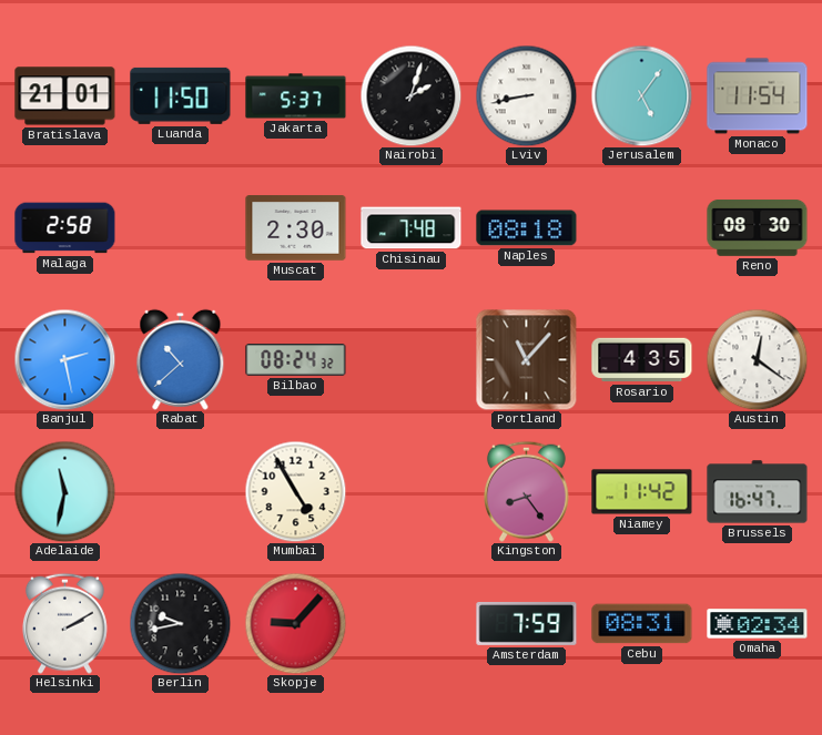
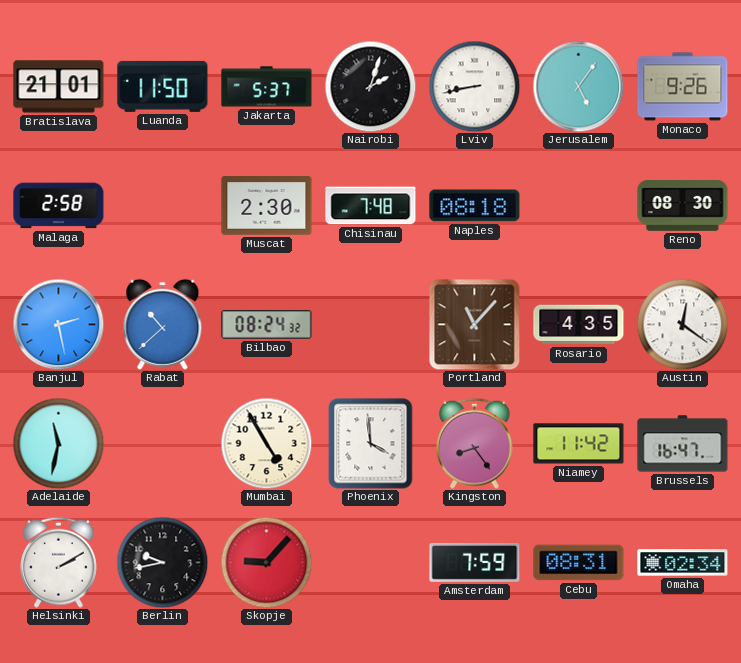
Monaco: 11:54 -> 9:26
Phoenix: none -> 3:59
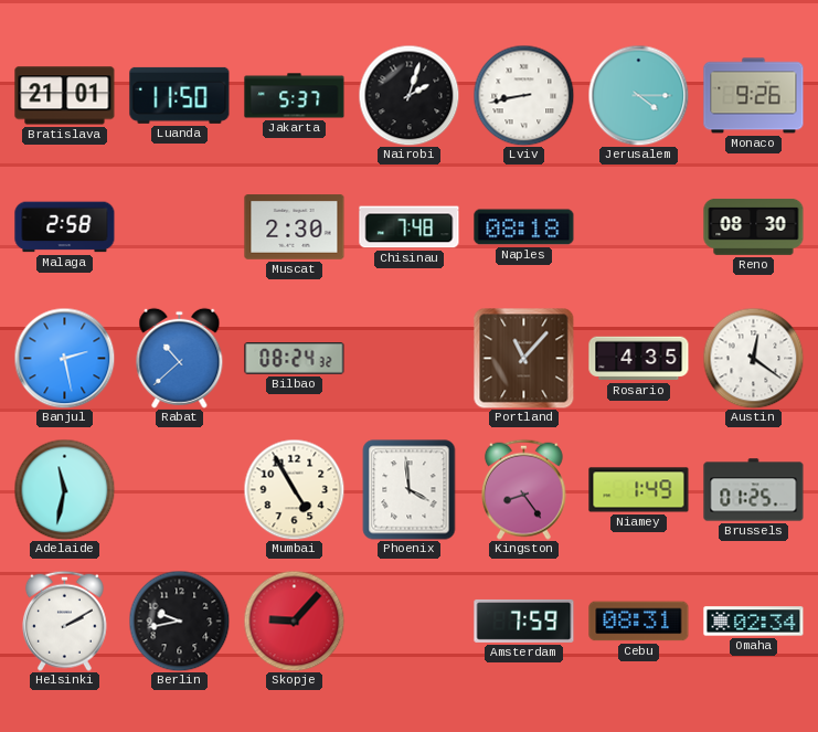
Jerusalem: 5:06 -> 4:15
Niamey: 11:42 -> 1:49
Brussels: 16:47 -> 01:25
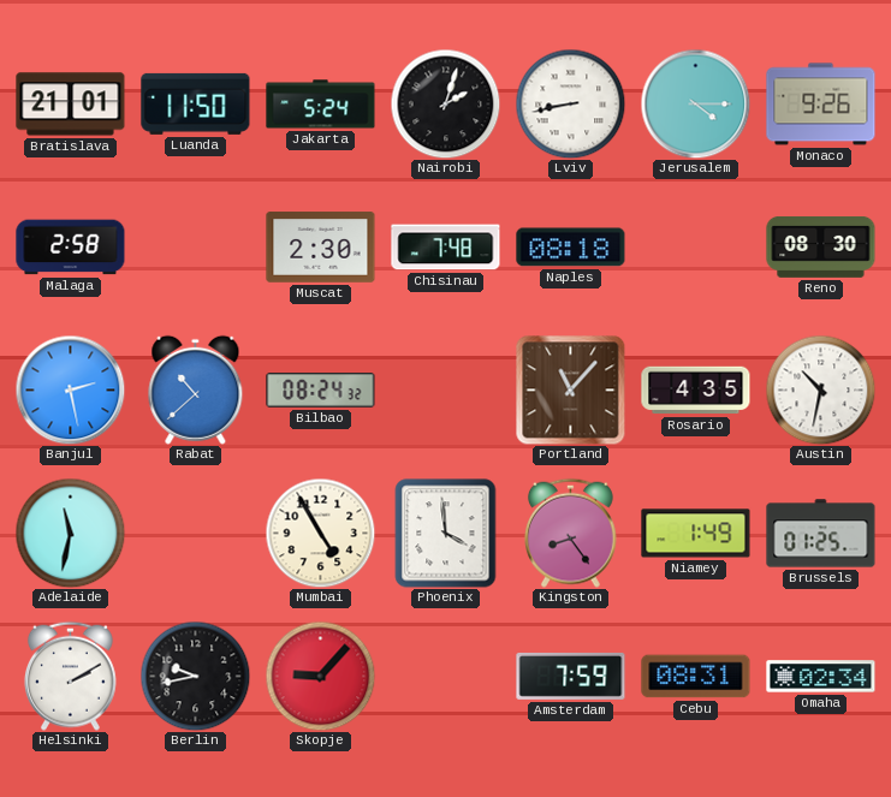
Jakarta: 5:37 -> 5:24
Austin: 12:21 -> 10:32
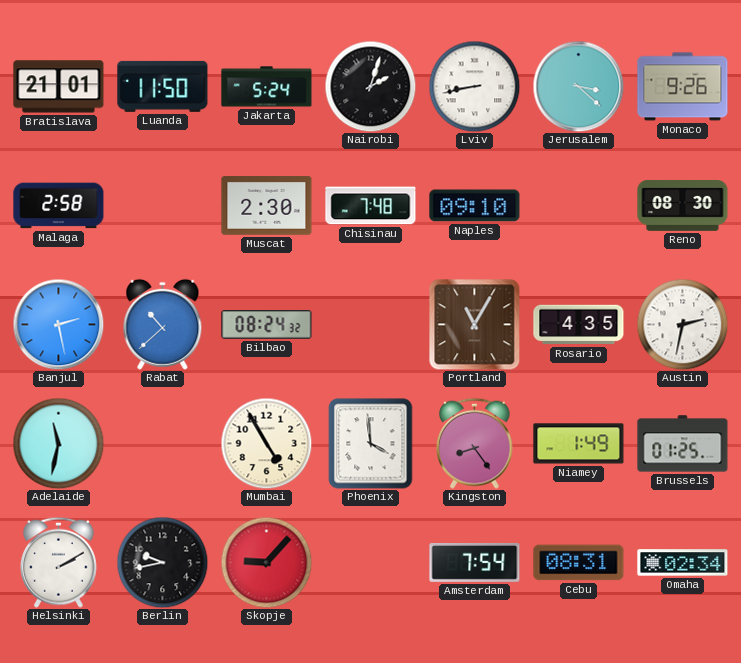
Jerusalem: 4:15 -> 3:22
Naples: 08:18 -> 09:10
Portland: 11:07 -> 11:05
Austin: 10:32 -> 2:32
Amsterdam: 7:59 -> 7:54
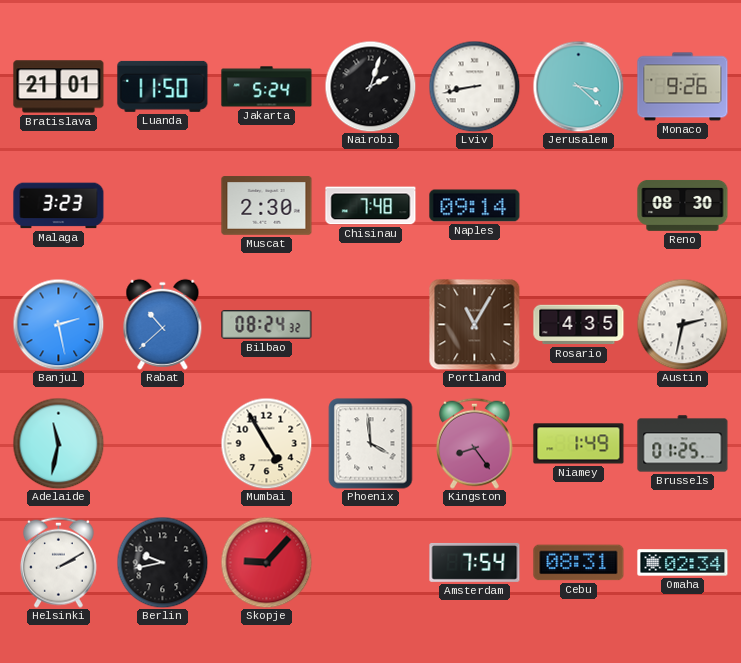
Malaga: 2:58 -> 3:23
Naples: 09:10 -> 09:14
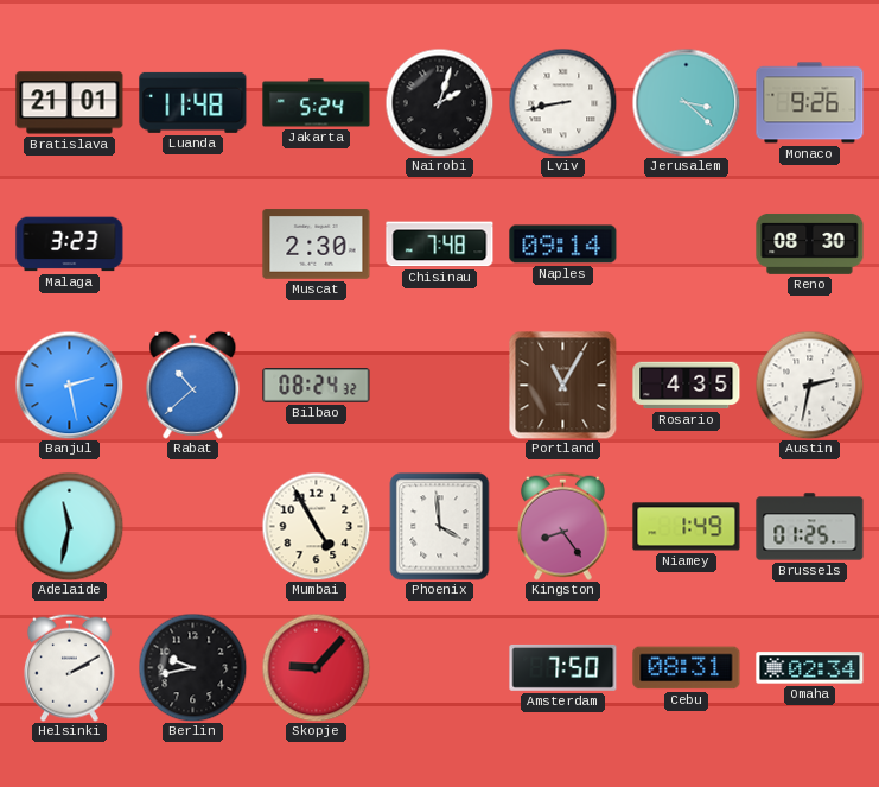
Luanda: 11:50 -> 11:48
Amsterdam: 7:54 -> 7:50
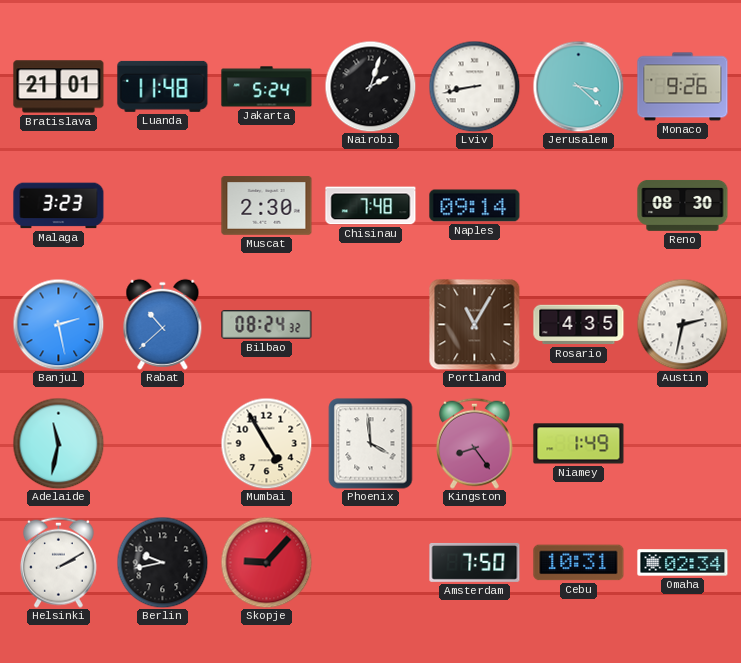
Brussels: 01:25 -> none
Cebu: 08:31 -> 10:31
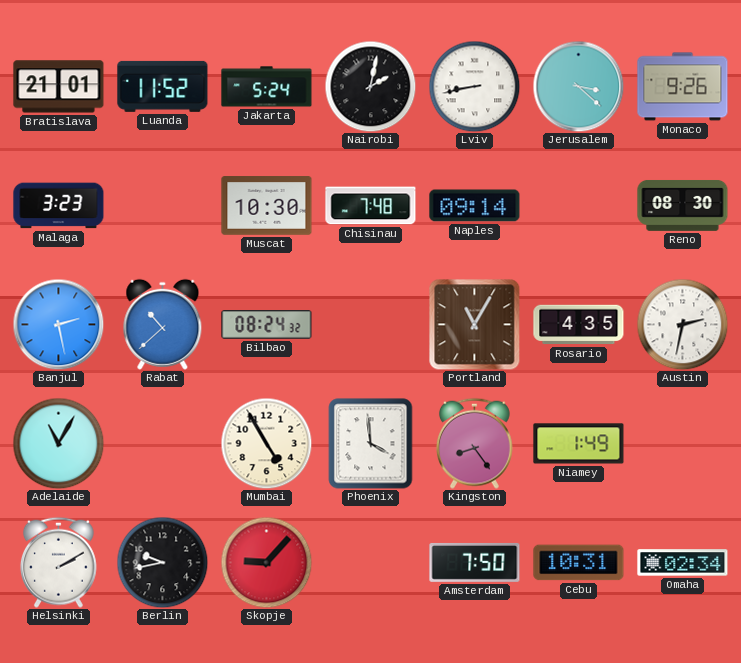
Luanda: 11:48 -> 11:52
Nairobi: 2:03 -> 2:02
Muscat: 2:30 -> 10:30
Adelaide: 11:32 -> 11:05
